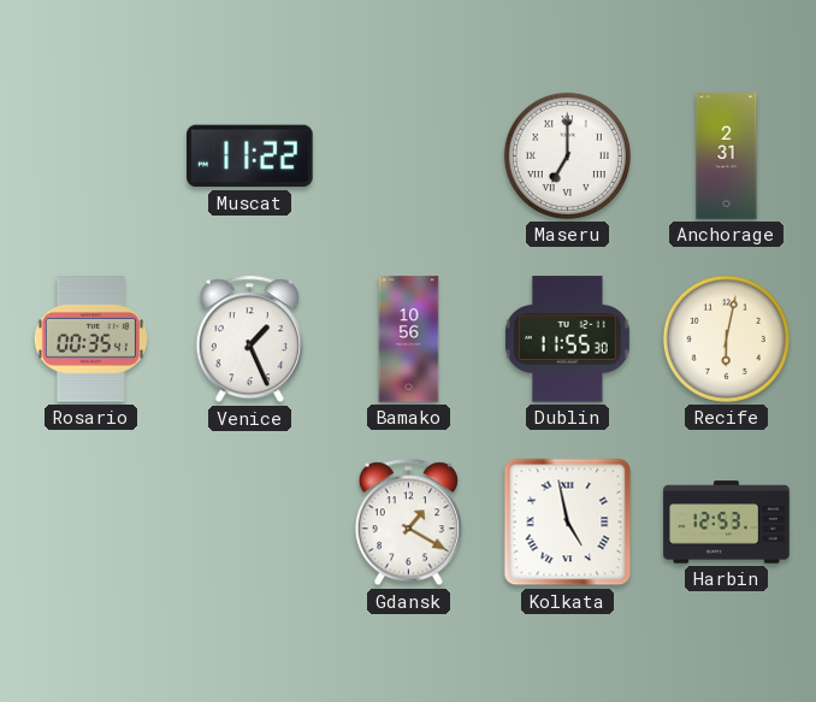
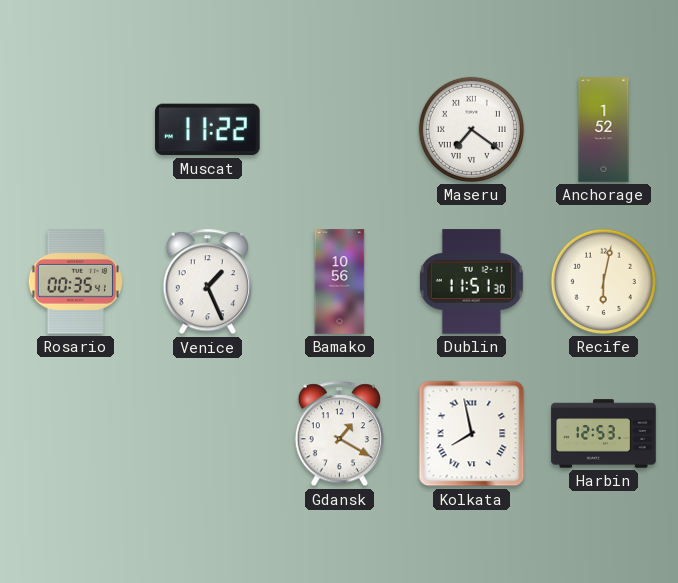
Maseru: 7:00 -> 7:21
Anchorage: 2:31 -> 1:52
Dublin: 11:55 -> 11:51
Kolkata: 4:58 -> 7:58
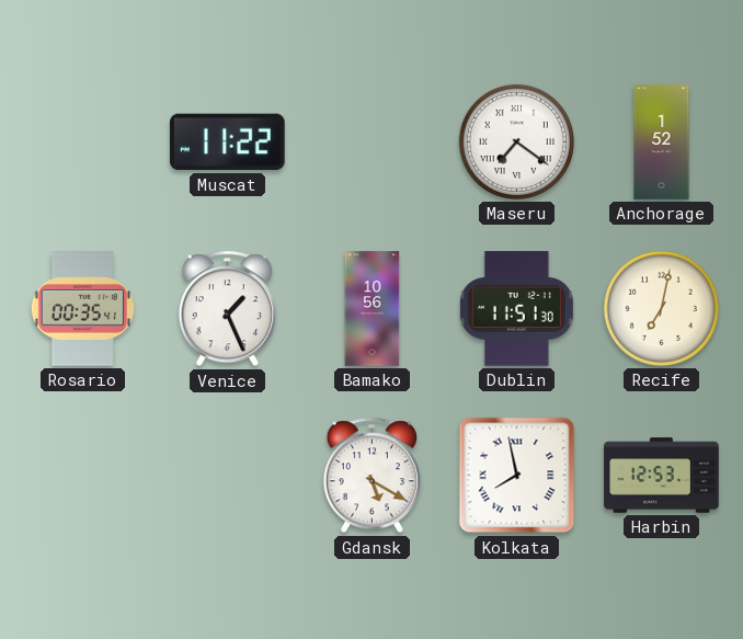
Recife: 6:02 -> 7:02
Gdansk: 1:20 -> 5:20
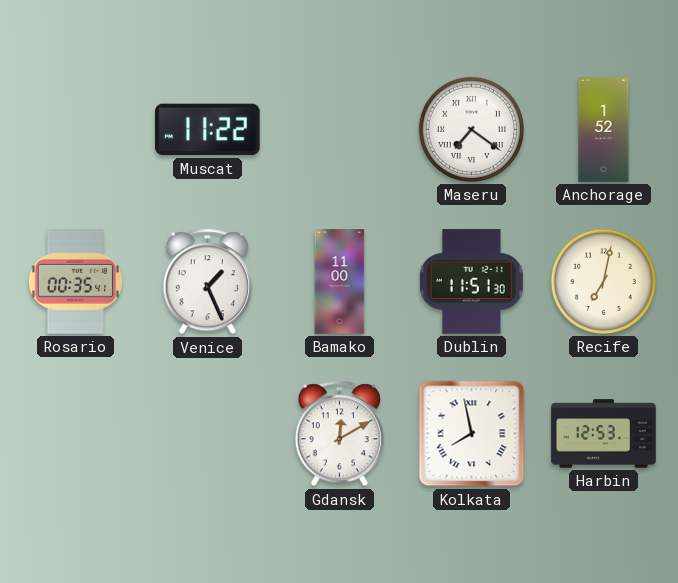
Bamako: 10:56 -> 11:00
Gdansk: 5:20 -> 12:10
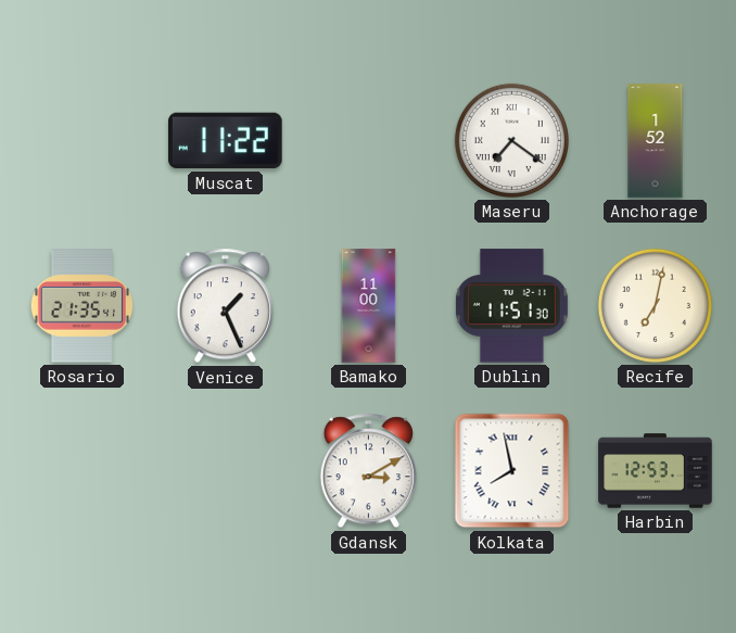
Rosario: 00:35 -> 21:35
Gdansk: 12:10 -> 3:10
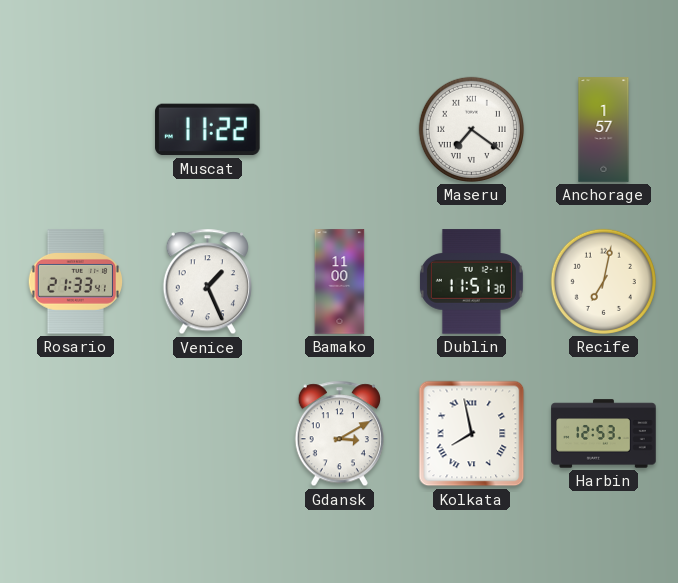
Anchorage: 1:52 -> 1:57
Rosario: 21:35 -> 21:33
